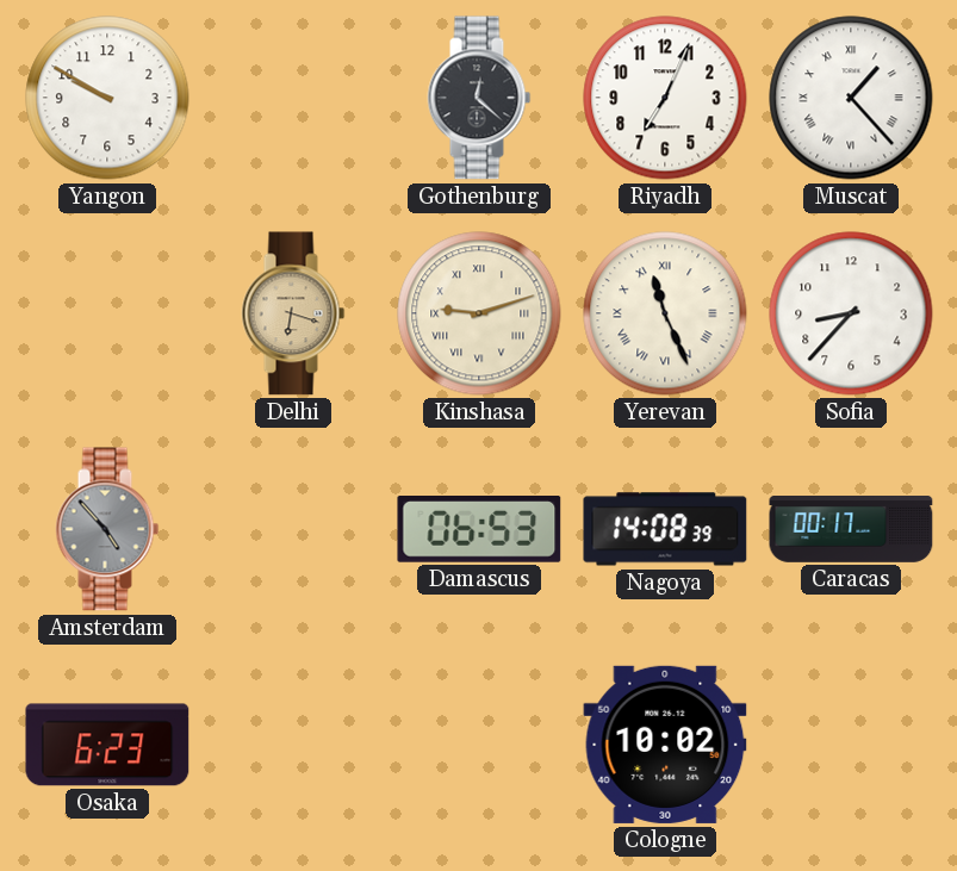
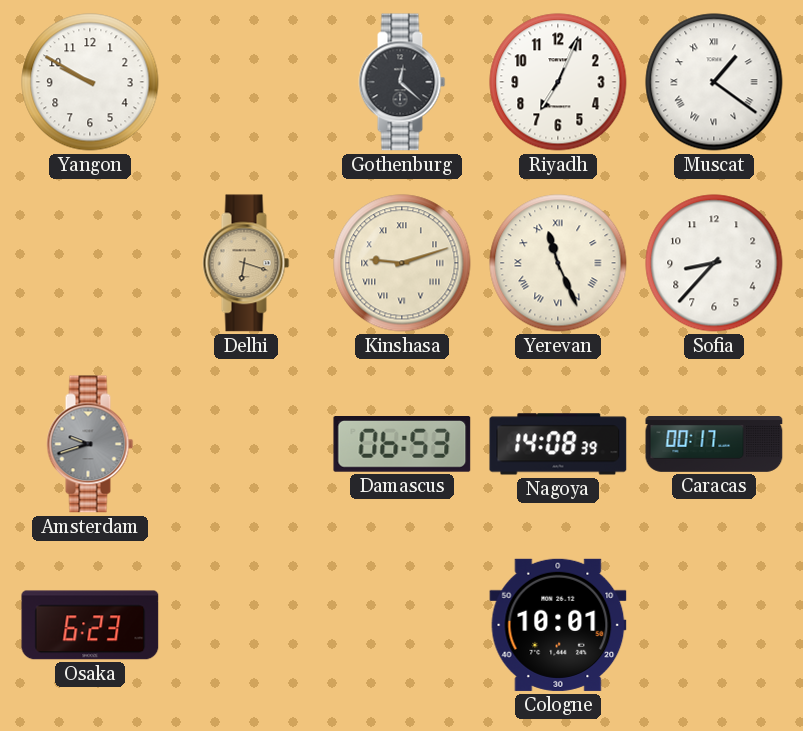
Muscat: 1:23 -> 1:21
Amsterdam: 4:53 -> 9:42
Cologne: 10:02 -> 10:01
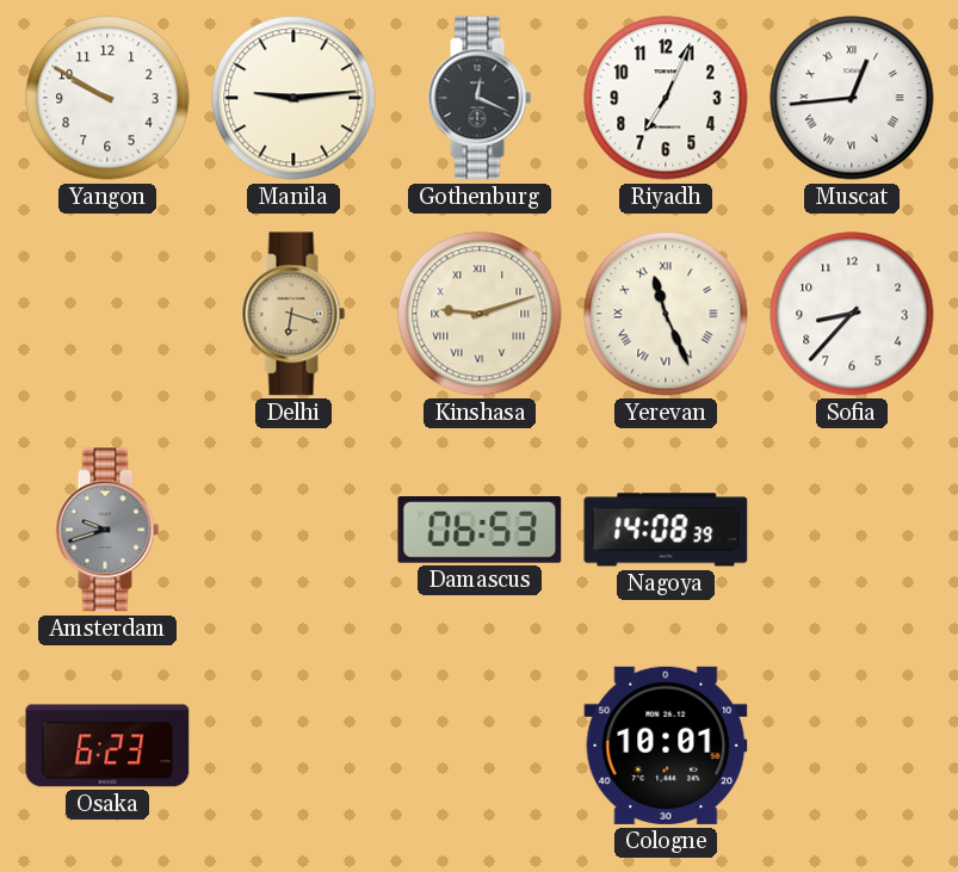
Manila: none -> 9:14
Gothenburg: 12:22 -> 12:19
Muscat: 1:21 -> 12:44
Caracas: 00:17 -> none
